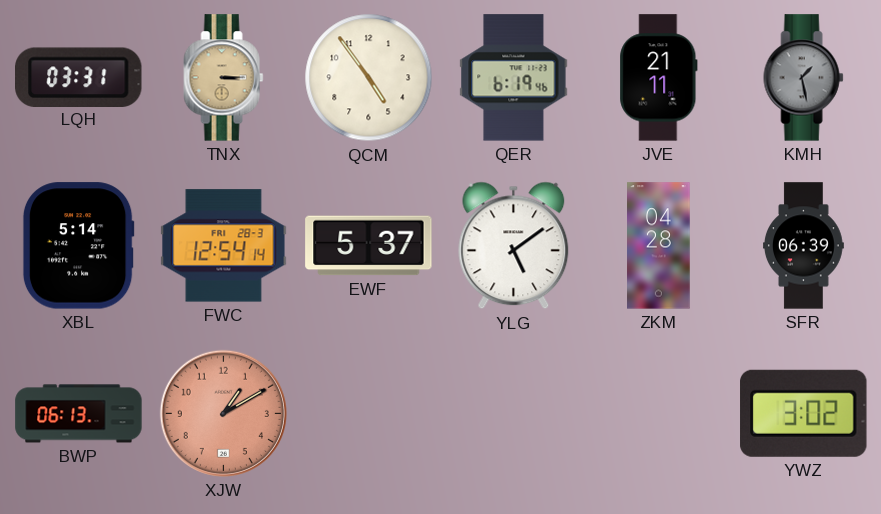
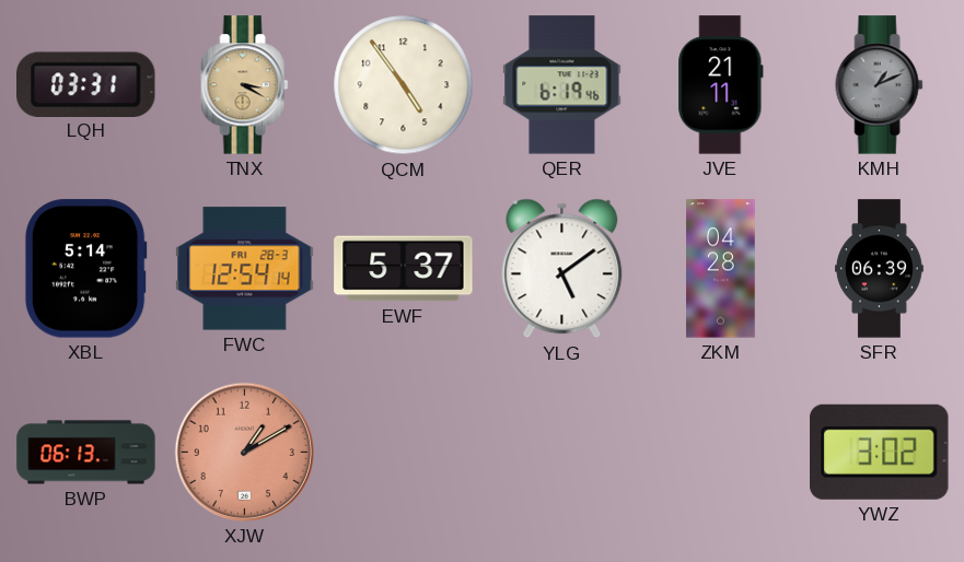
TNX: 3:15 -> 3:20
KMH: 1:28 -> 1:11
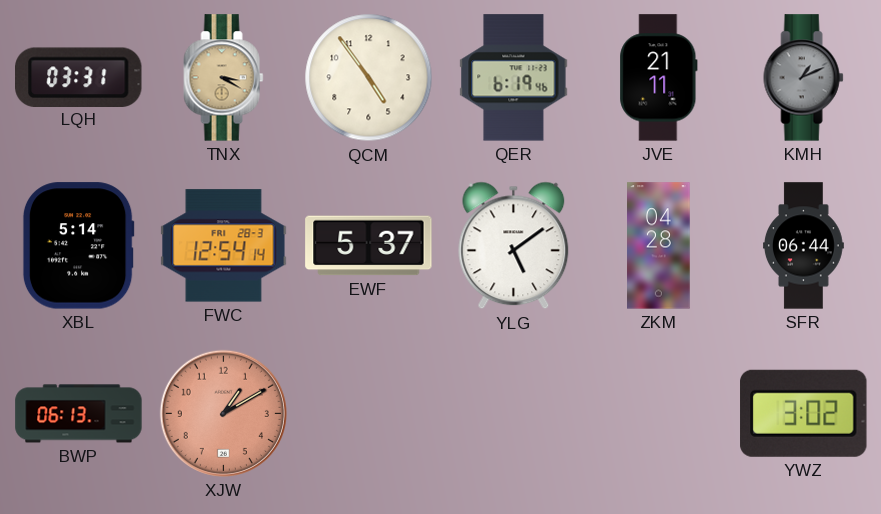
SFR: 06:39 -> 06:44
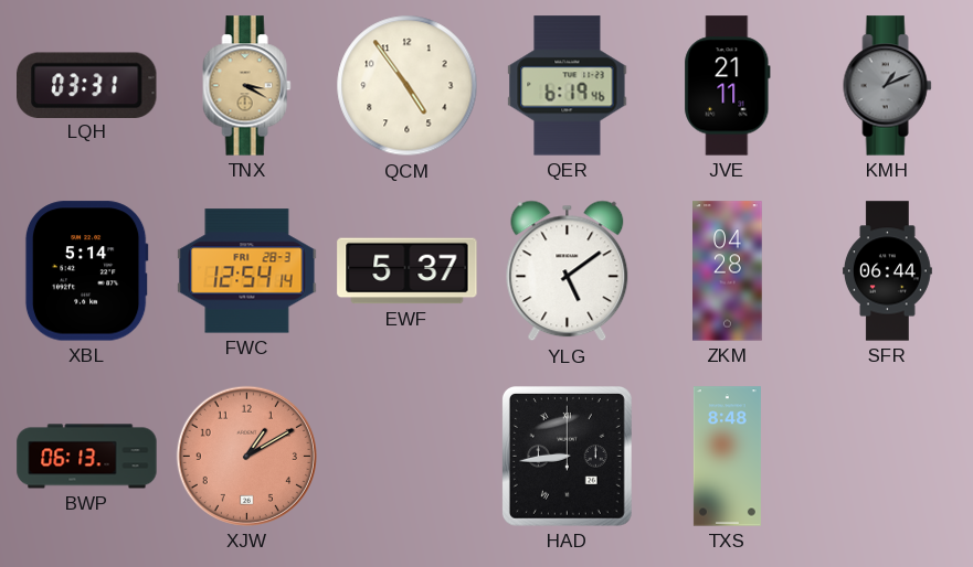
HAD: none -> 8:44
TXS: none -> 8:48
YWZ: 3:02 -> none
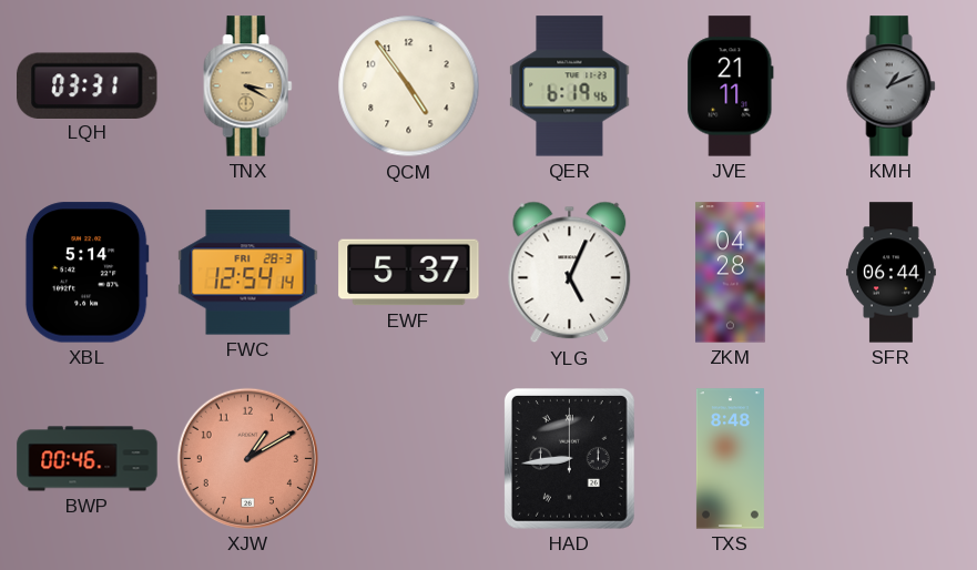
YLG: 5:09 -> 5:04
BWP: 06:13 -> 00:46
